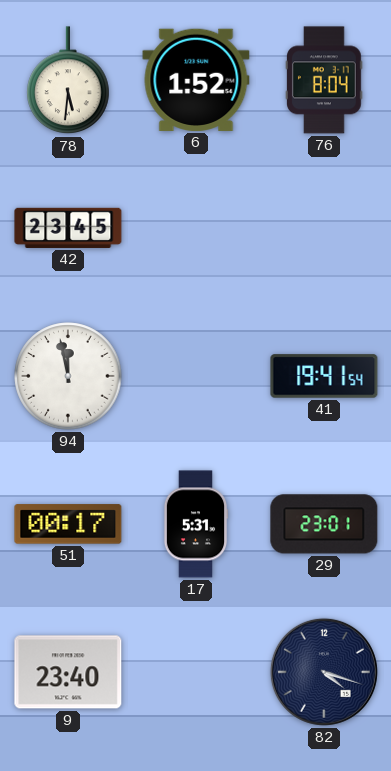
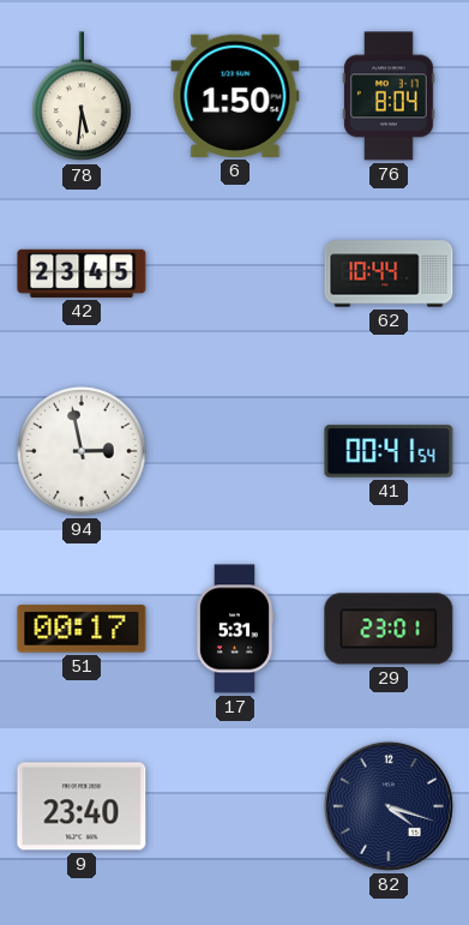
6: 1:52 -> 1:50
62: none -> 10:44
94: 11:58 -> 2:58
41: 19:41 -> 00:41
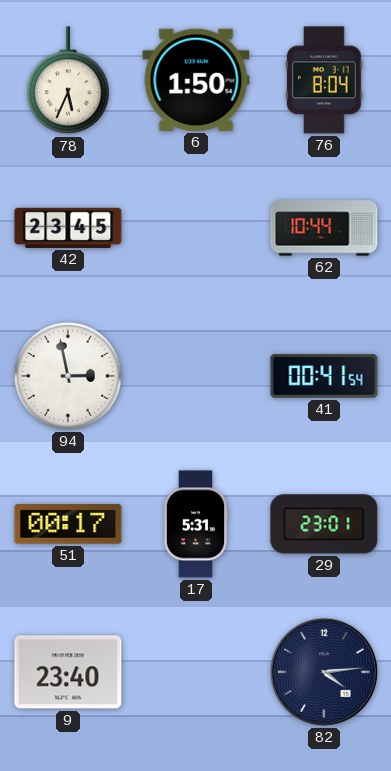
78: 5:31 -> 5:34
82: 4:18 -> 4:14
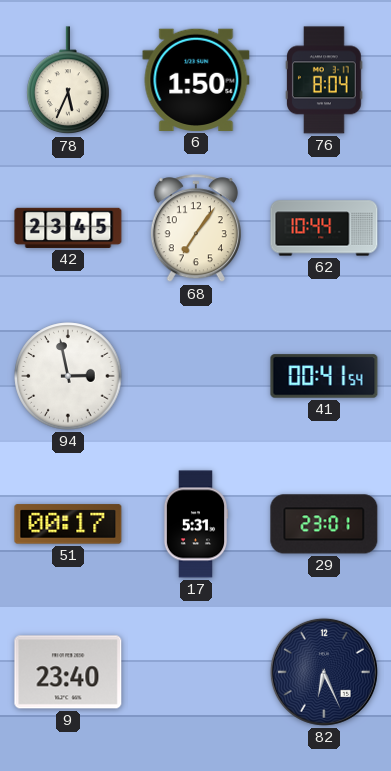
68: none -> 7:06
82: 4:14 -> 6:26
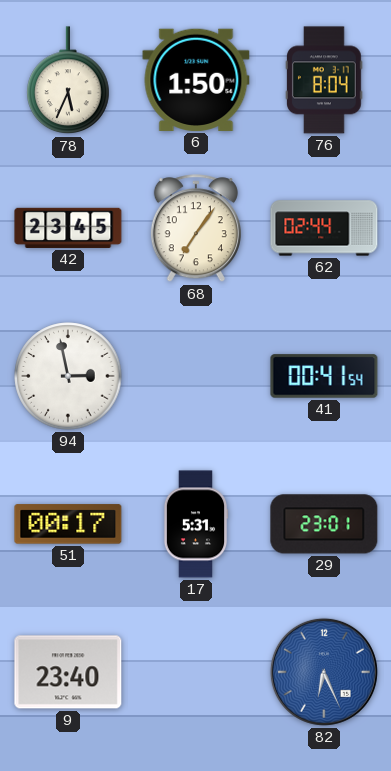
62: 10:44 -> 02:44
82 dial: navy -> blue
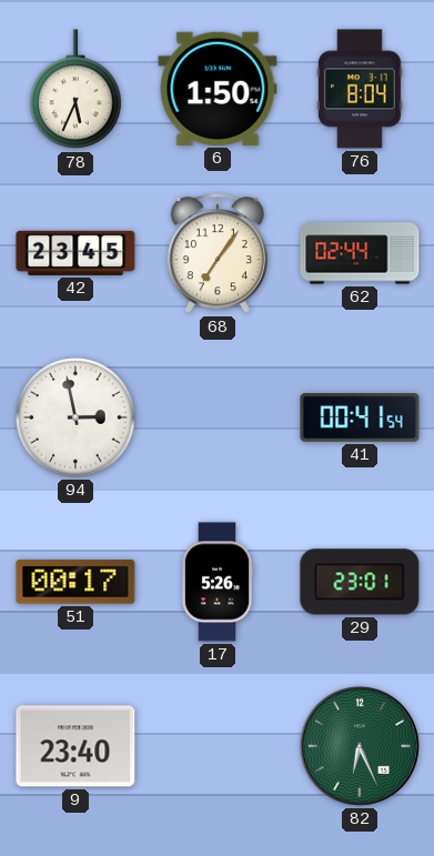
17: 5:31 -> 5:26
82 dial: blue -> green
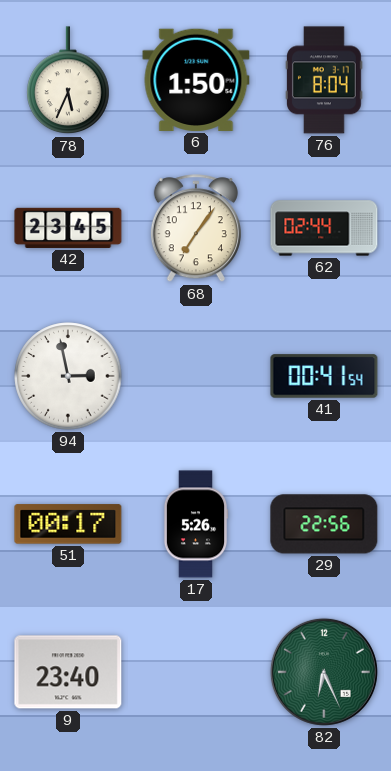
29: 23:01 -> 22:56
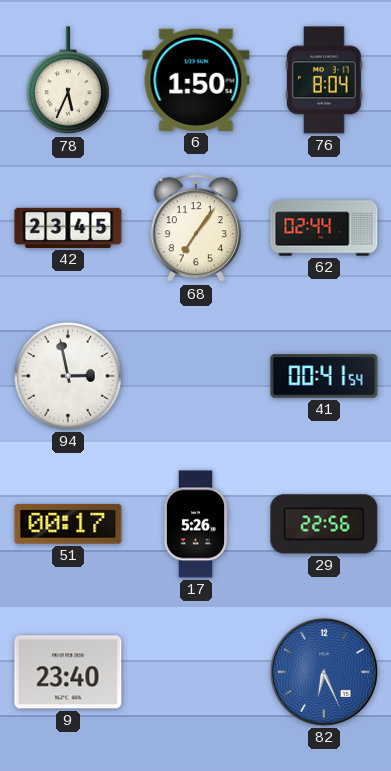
82 dial: green -> blue
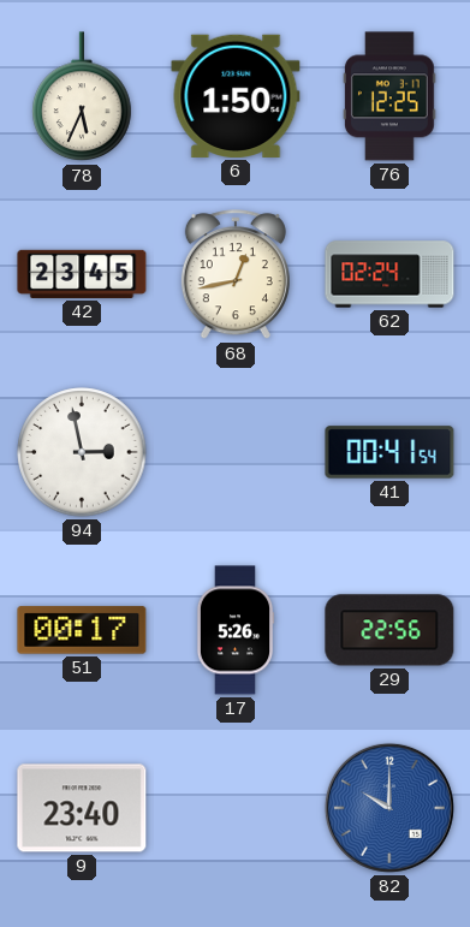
76: 8:04 -> 12:25
68: 7:06 -> 12:43
62: 02:44 -> 02:24
82: 6:26 -> 10:00
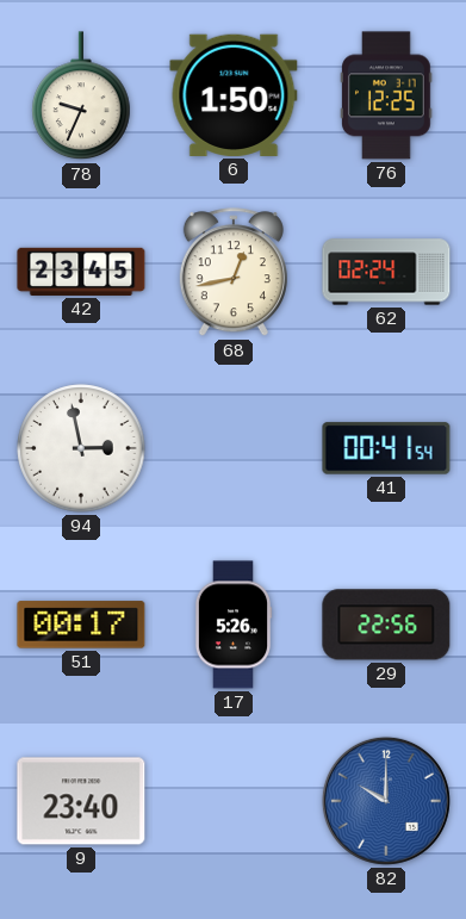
78: 5:34 -> 9:34
